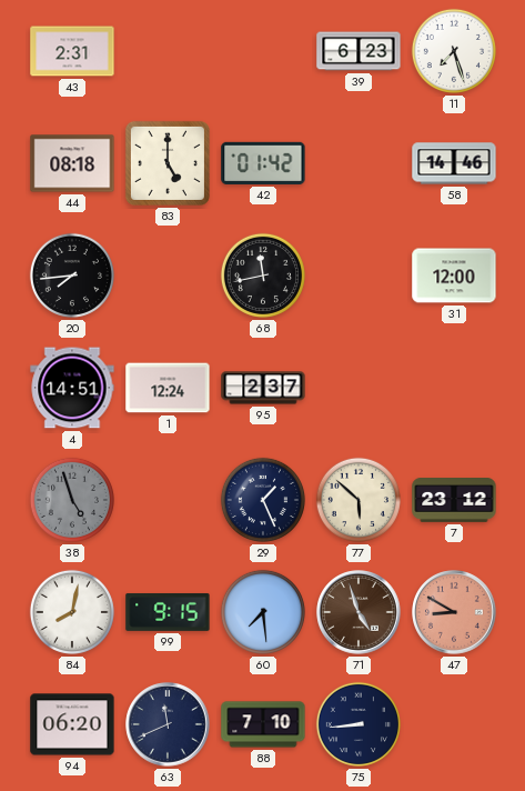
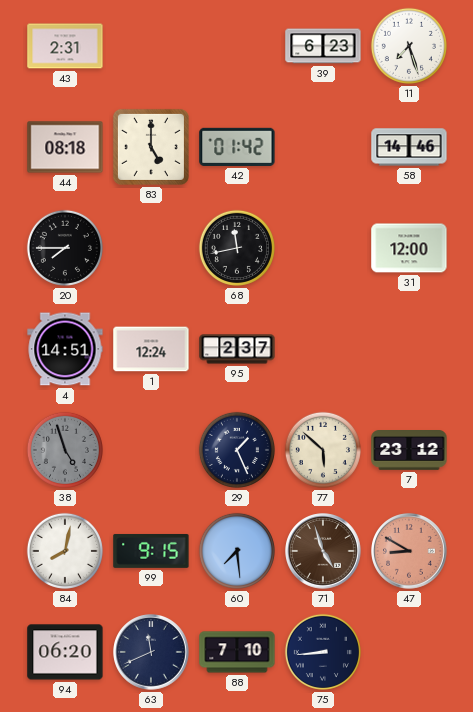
20: 7:44 -> 7:45
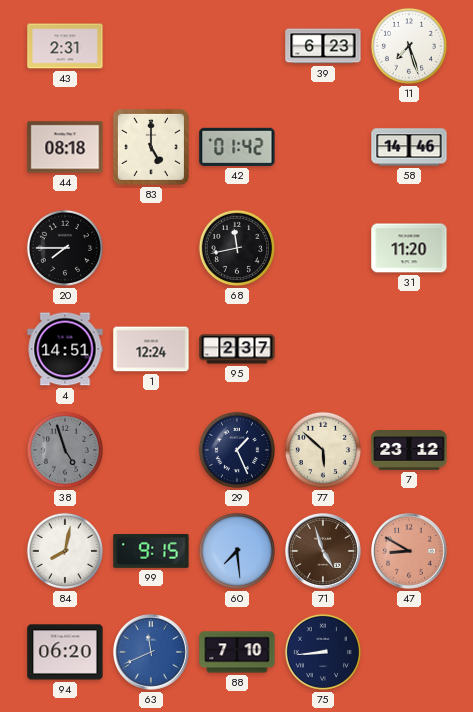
31: 12:00 -> 11:20
63 dial: navy -> blue
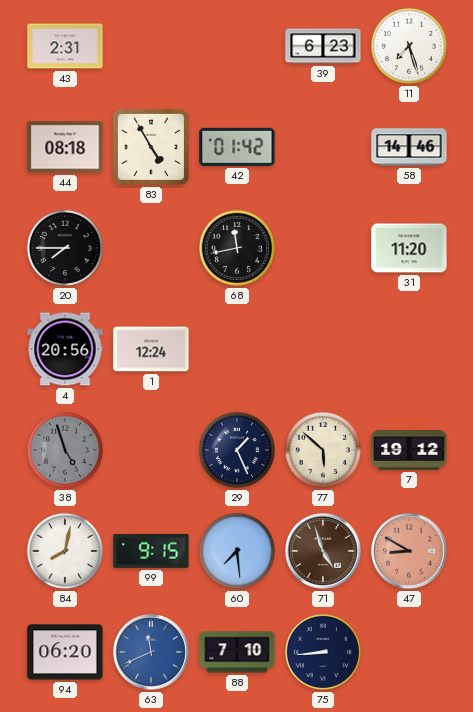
83: 5:00 -> 4:55
4: 14:51 -> 20:56
95: 2:37 -> none
7: 23:12 -> 19:12
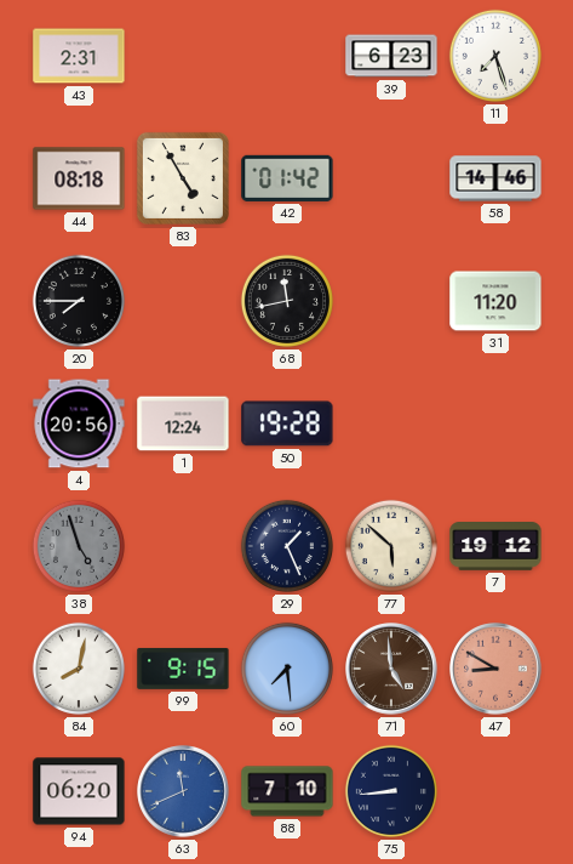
50: none -> 19:28
71: 4:57 -> 4:59
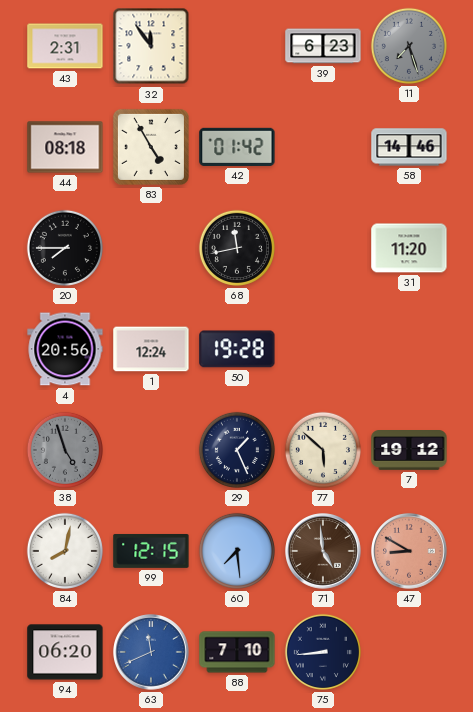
32: none -> 11:54
11 dial: white -> grey
99: 9:15 -> 12:15
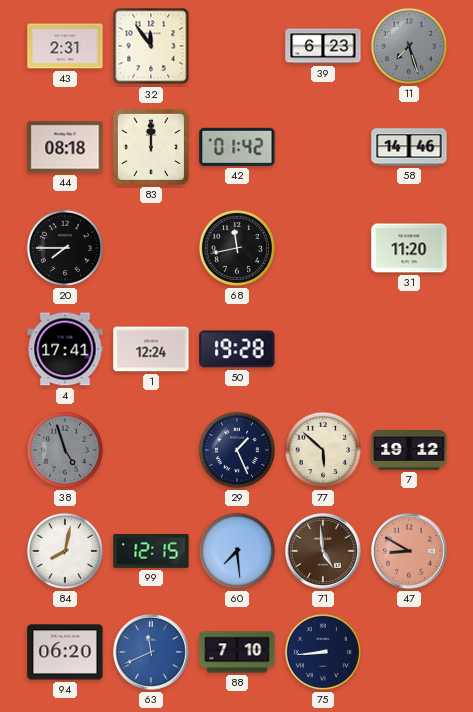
83: 4:55 -> 12:00
4: 20:56 -> 17:41
